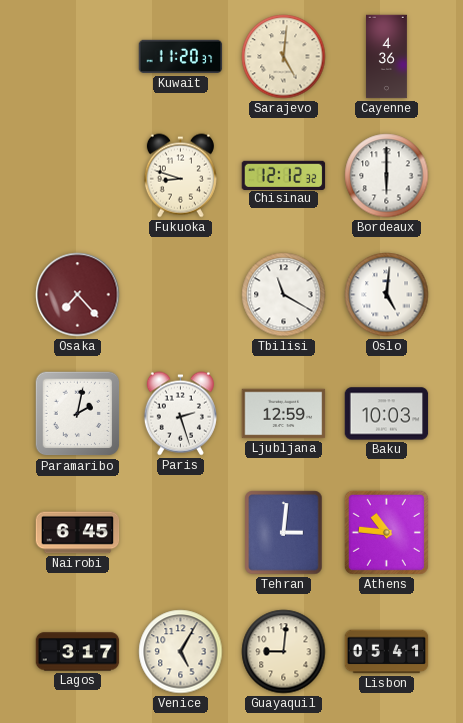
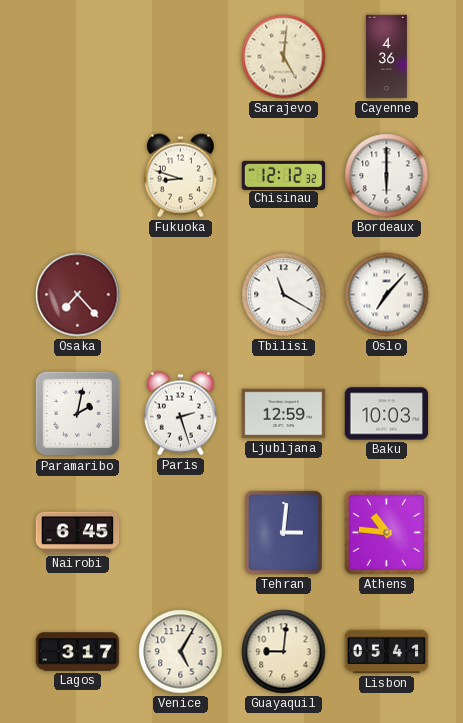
Kuwait: 11:20 -> none
Oslo: 5:01 -> 7:07
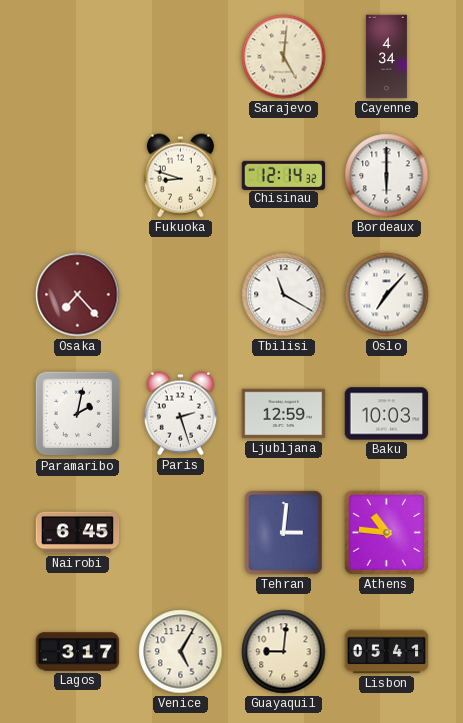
Cayenne: 4:36 -> 4:34
Chisinau: 12:12 -> 12:14
